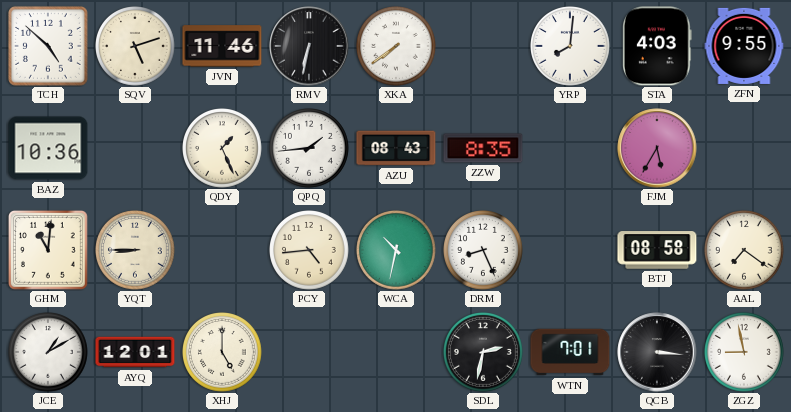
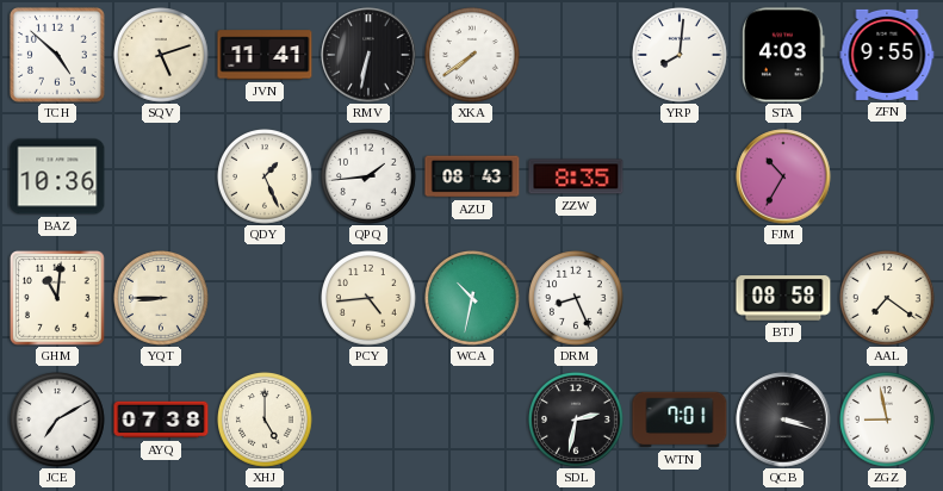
JVN: 11:46 -> 11:41
FJM: 5:35 -> 10:35
JCE: 1:10 -> 7:10
AYQ: 12:01 -> 07:38
QCB: 3:16 -> 3:18
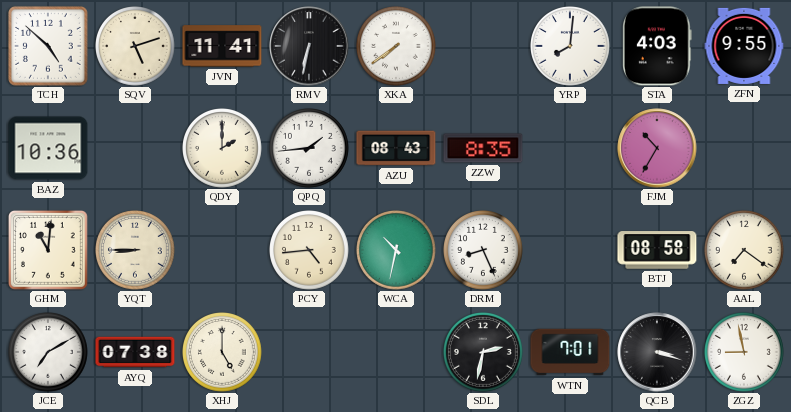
QDY: 1:26 -> 2:00
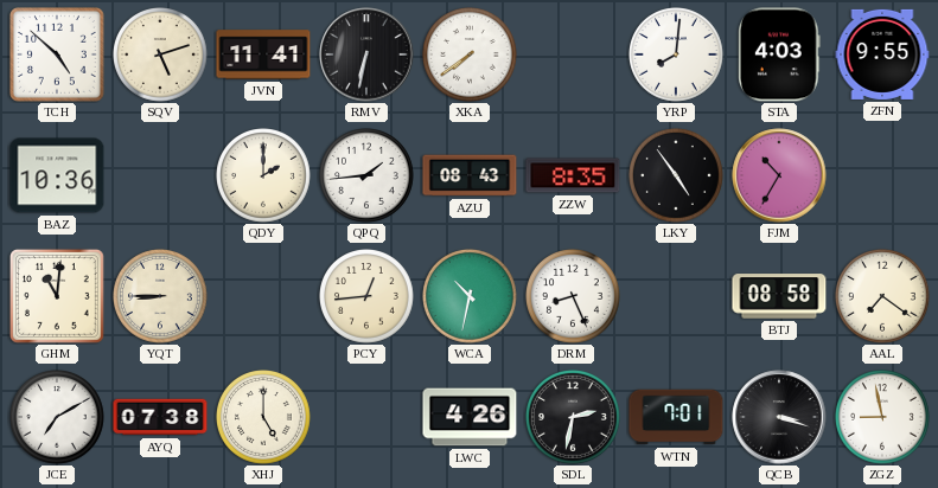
LKY: none -> 4:54
PCY: 4:44 -> 12:44
LWC: none -> 4:26
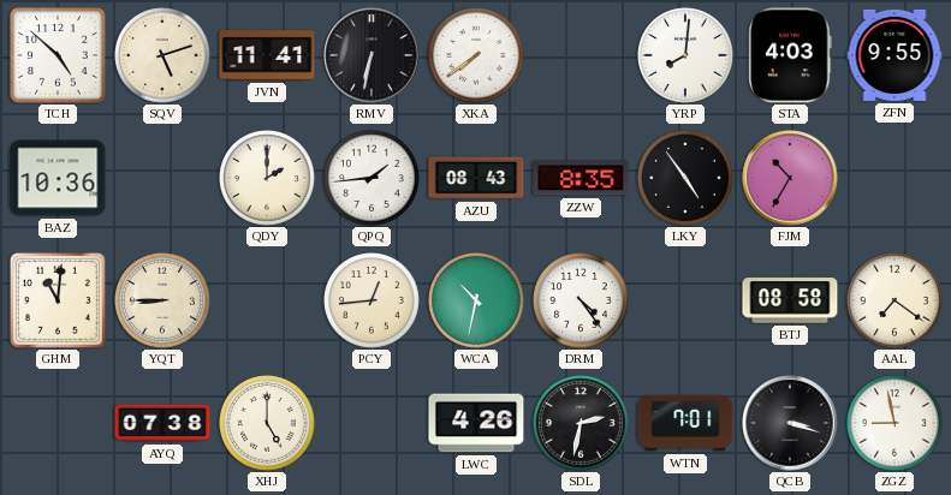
DRM: 8:26 -> 4:24
JCE: 7:10 -> none
